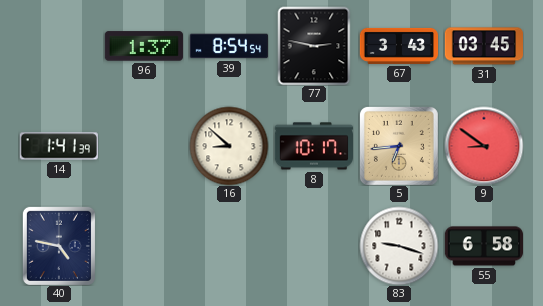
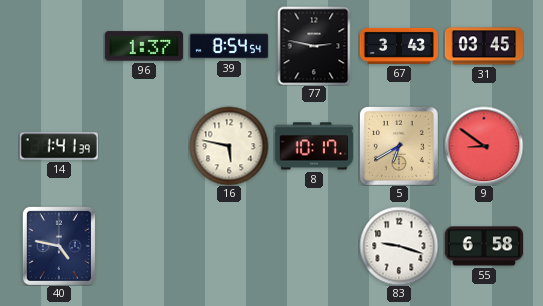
16: 8:52 -> 5:47
5: 6:44 -> 6:40
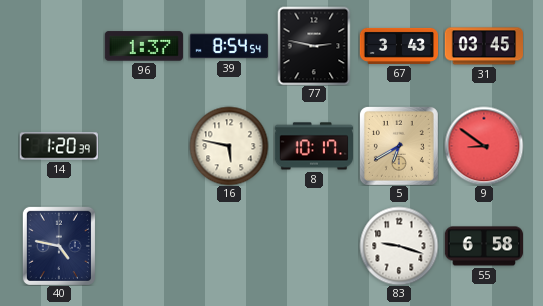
14: 1:41 -> 1:20
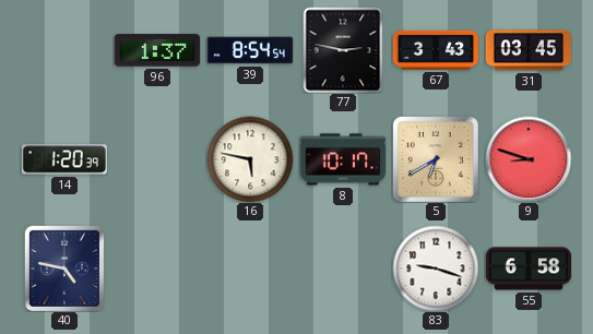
9: 8:51 -> 8:48
